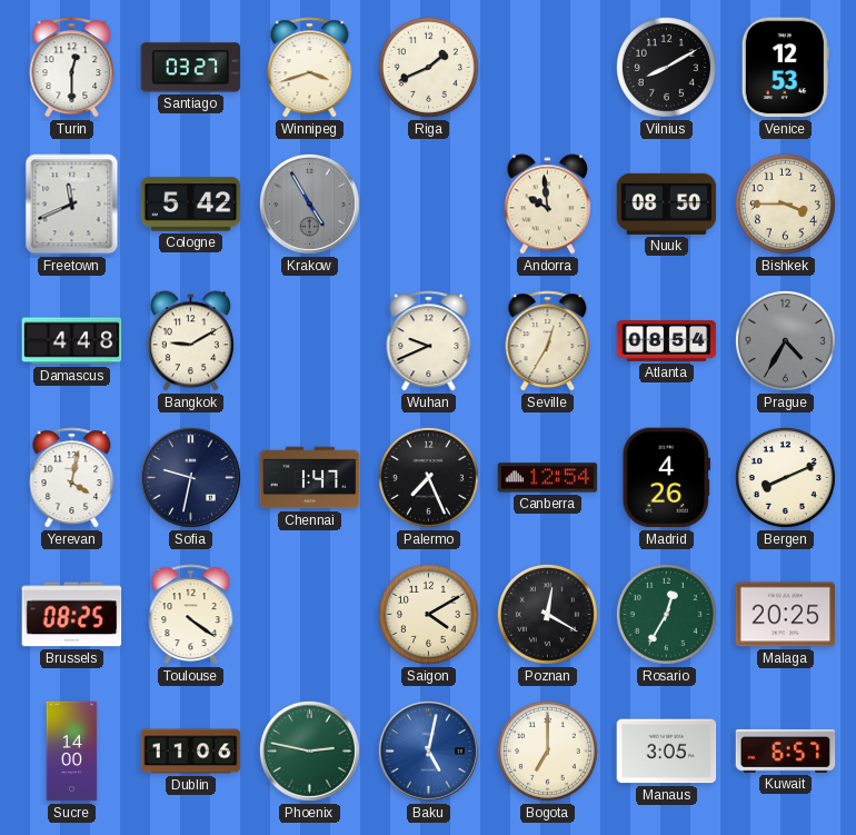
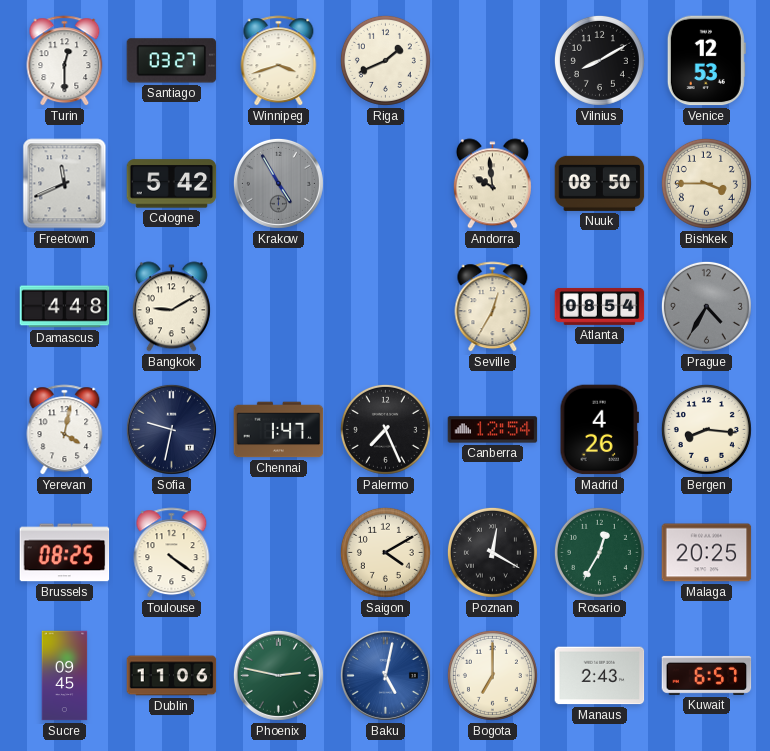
Wuhan: 9:41 -> none
Bergen: 8:11 -> 8:16
Sucre: 14:00 -> 09:45
Manaus: 3:05 -> 2:43
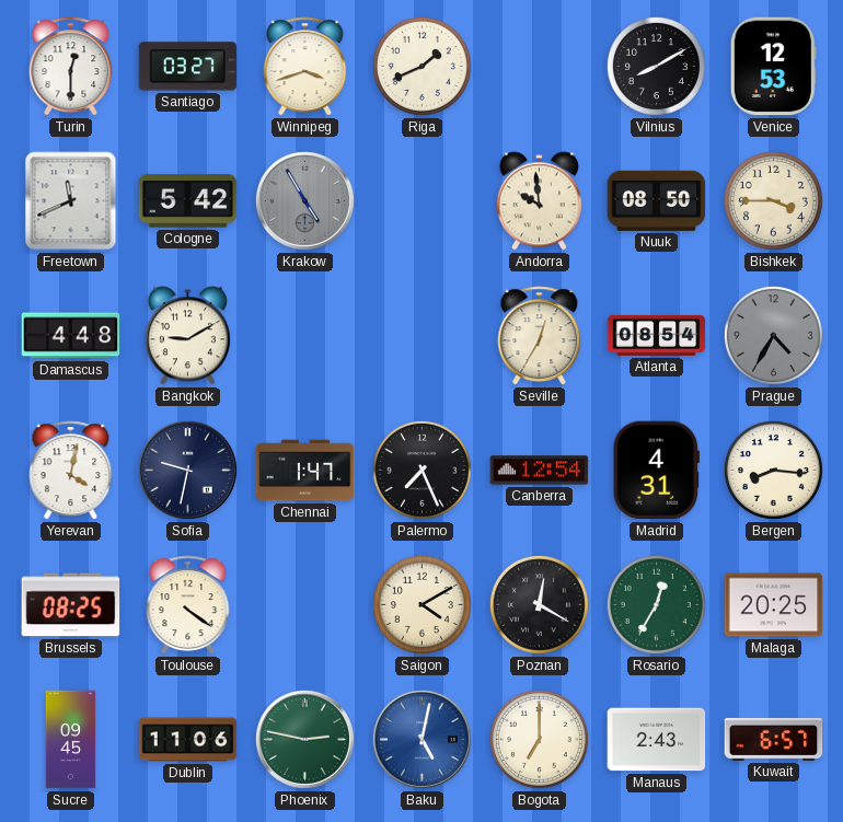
Madrid: 4:26 -> 4:31
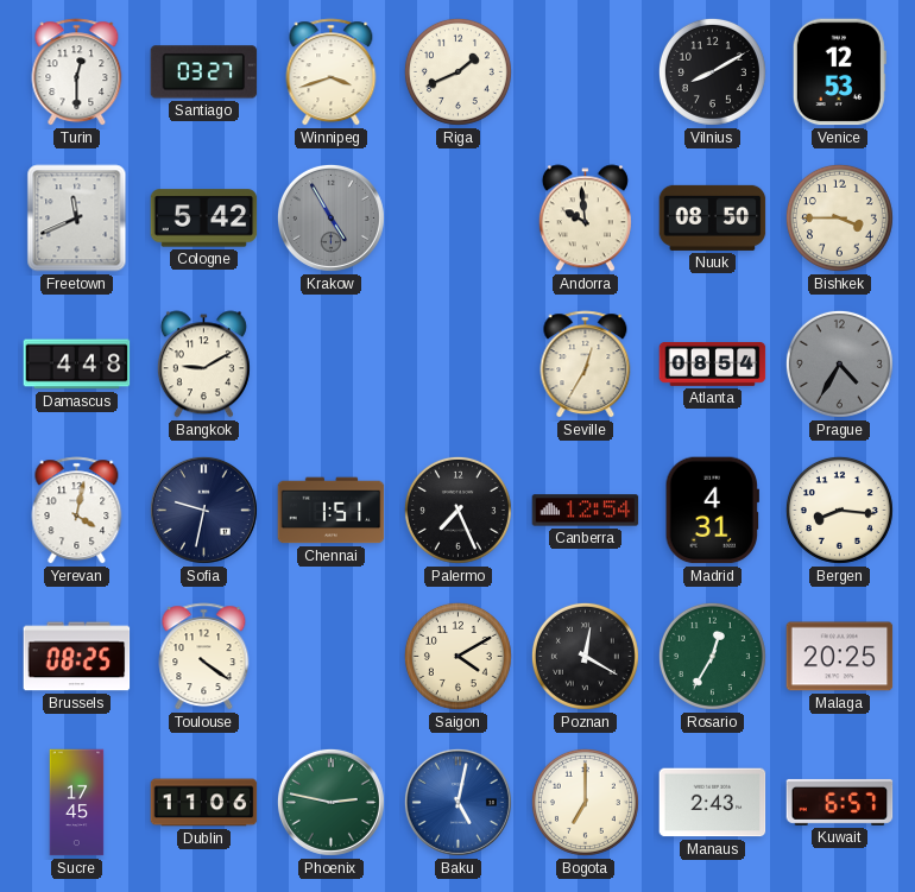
Chennai: 1:47 -> 1:51
Sucre: 09:45 -> 17:45
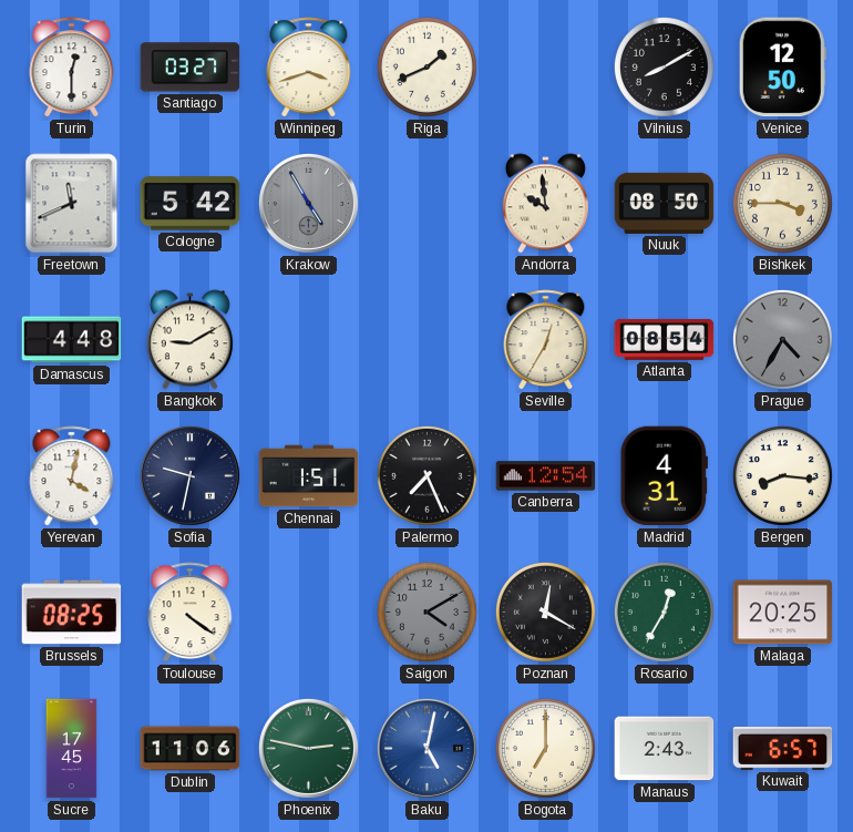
Venice: 12:53 -> 12:50
Saigon dial: cream -> grey
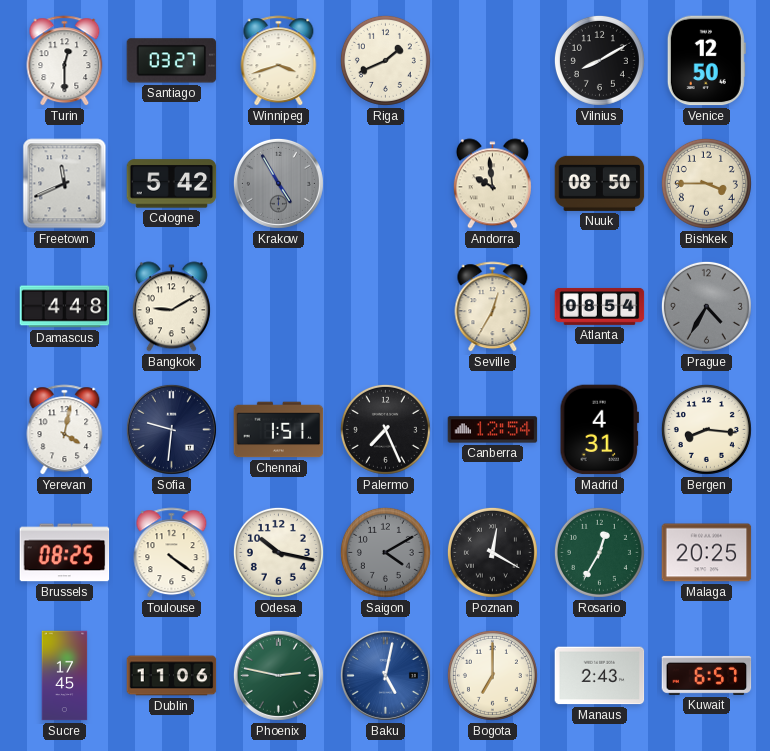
Sofia: 9:32 -> 9:31
Odesa: none -> 10:17
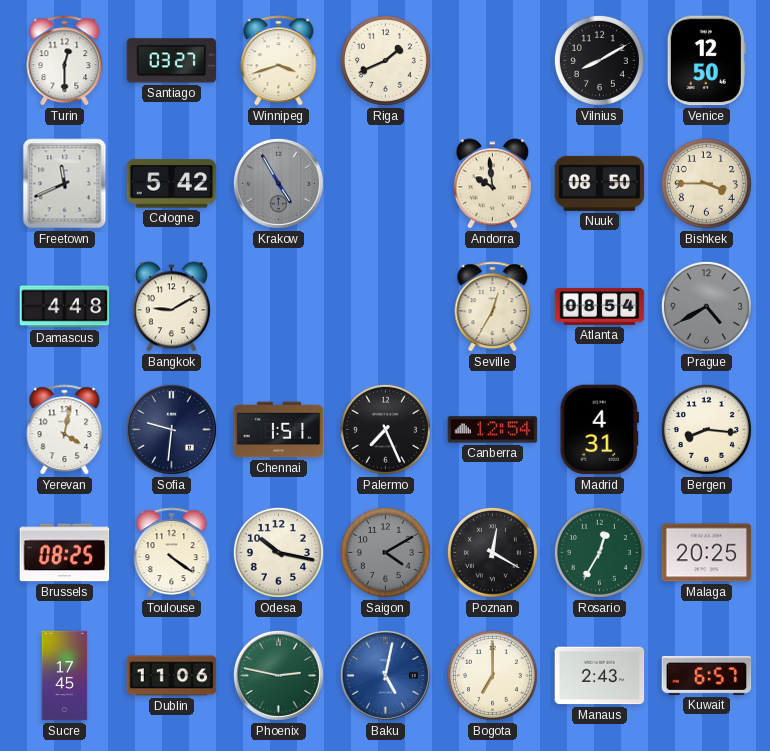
Prague: 4:35 -> 4:40
